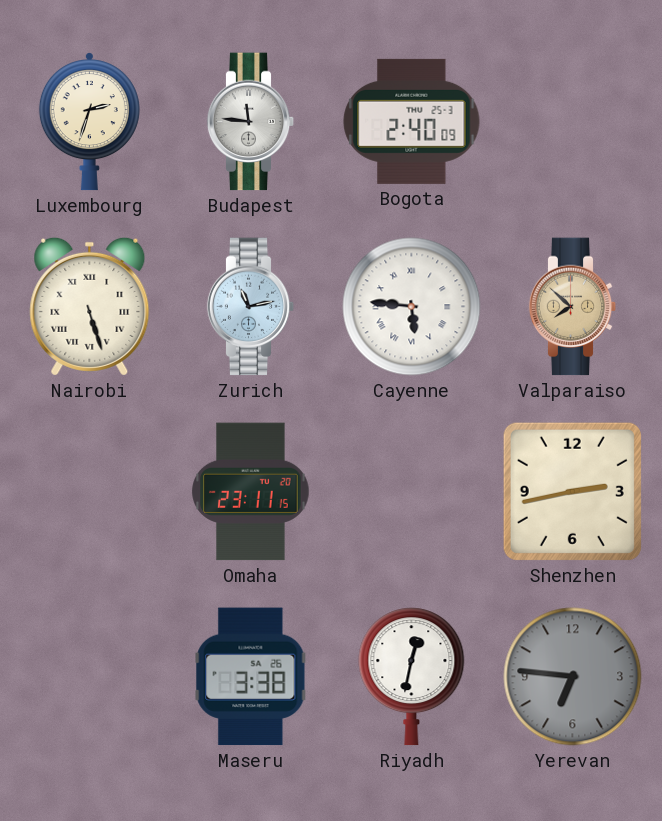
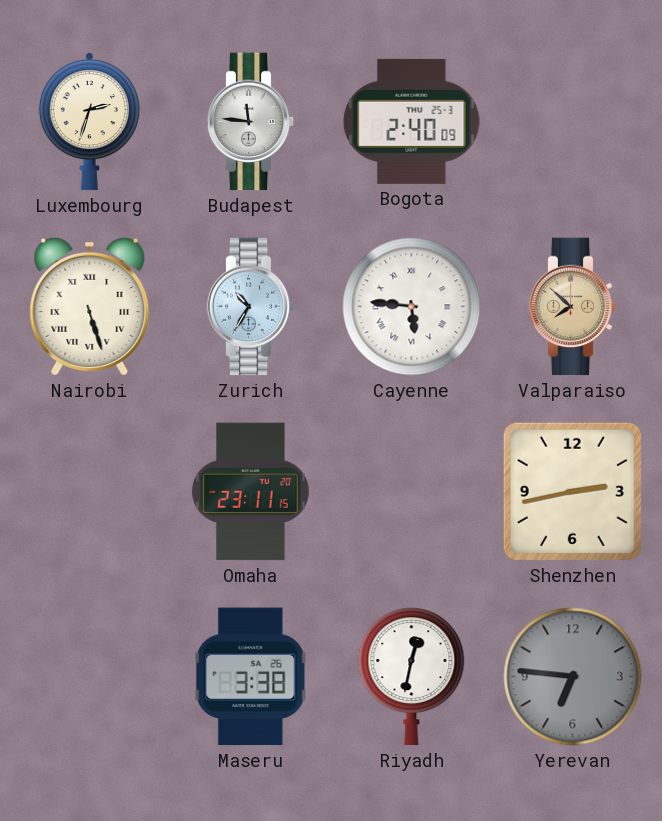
Zurich: 11:13 -> 10:35
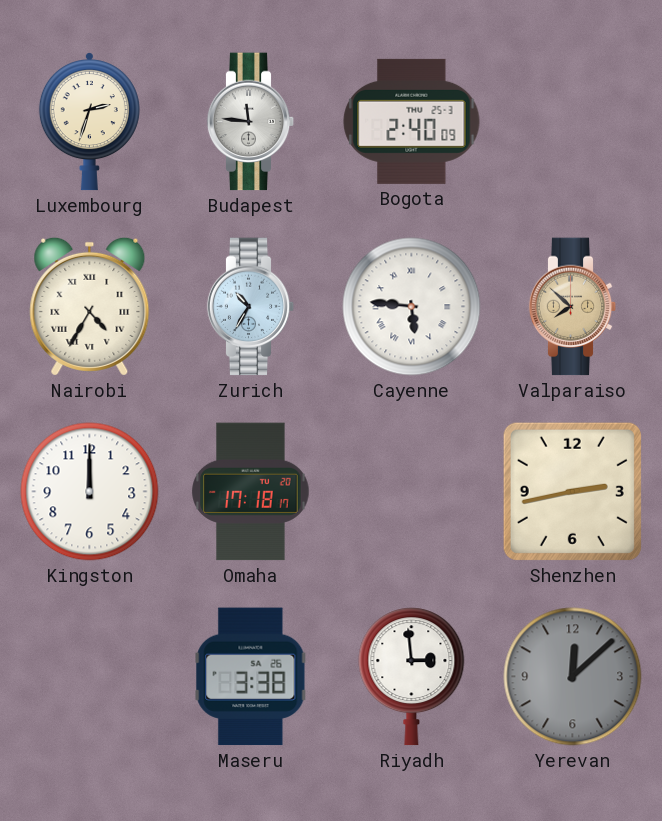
Nairobi: 5:27 -> 4:35
Kingston: none -> 12:00
Omaha: 23:11 -> 17:18
Riyadh: 12:32 -> 2:59
Yerevan: 6:46 -> 12:08
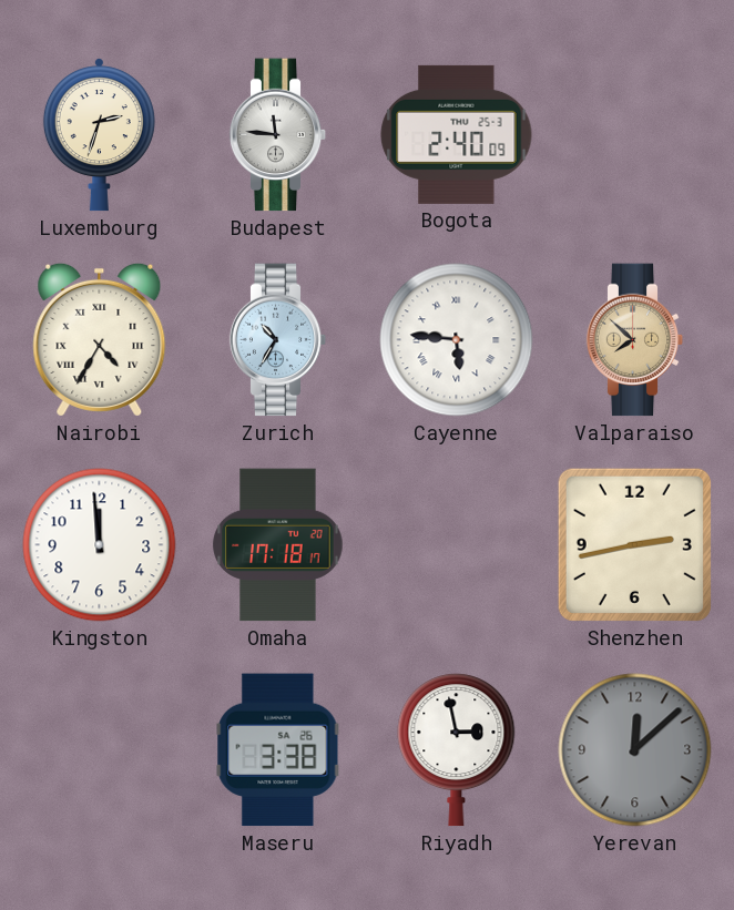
Kingston: 12:00 -> 11:59
Riyadh: 2:59 -> 2:58
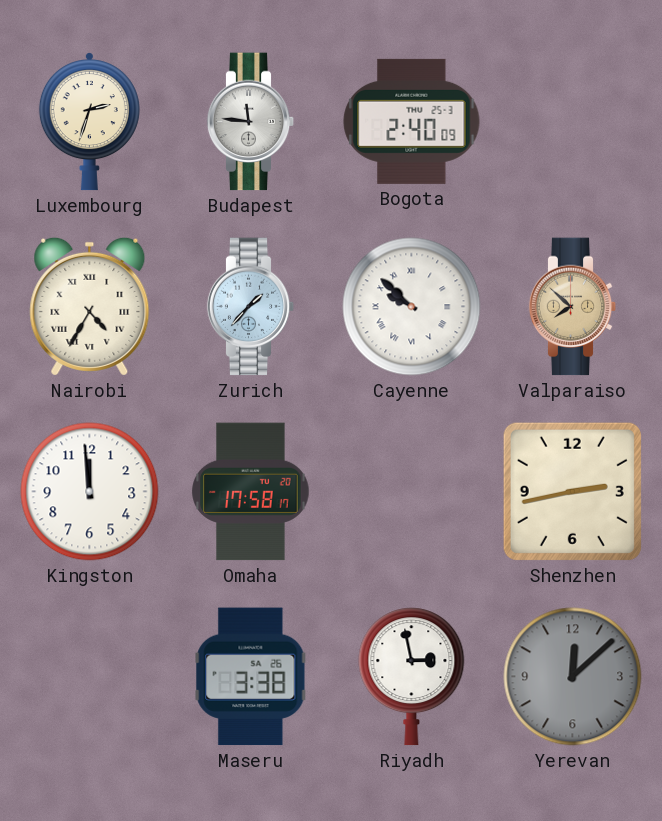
Zurich: 10:35 -> 1:37
Cayenne: 5:46 -> 9:52
Omaha: 17:18 -> 17:58
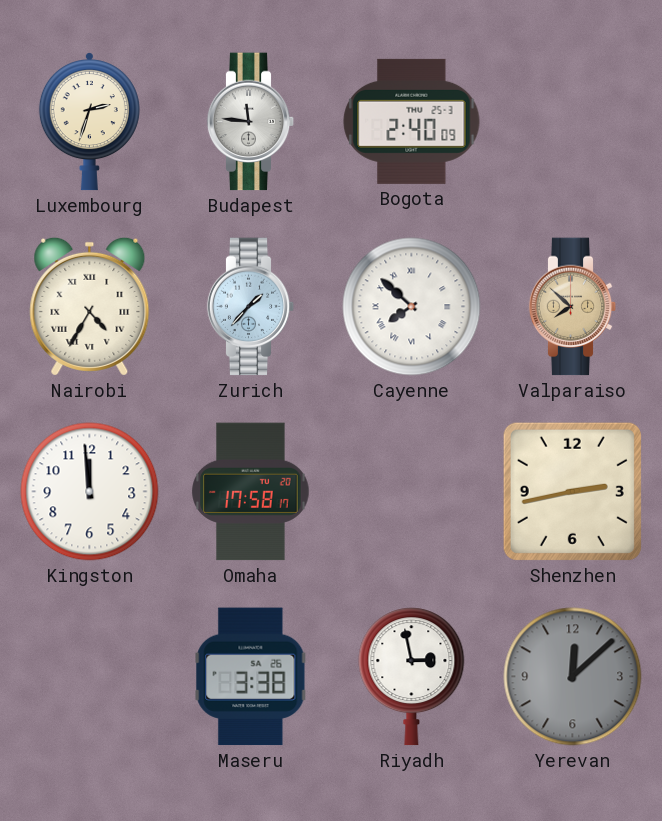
Cayenne: 9:52 -> 7:52
